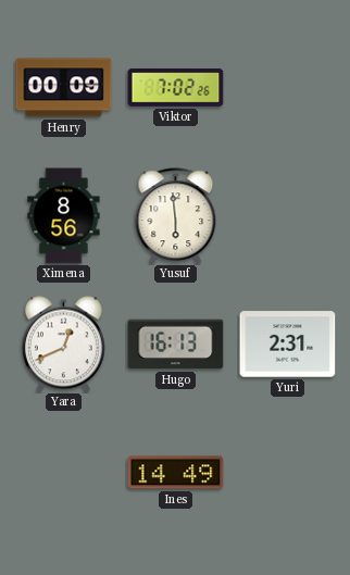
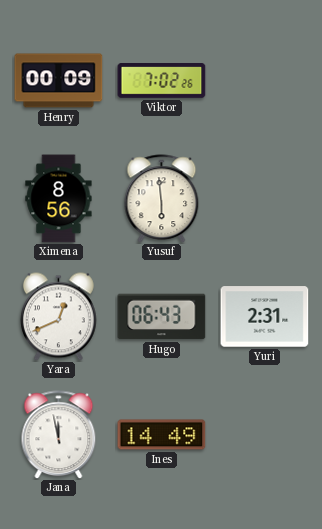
Hugo: 16:13 -> 06:43
Jana: none -> 11:58
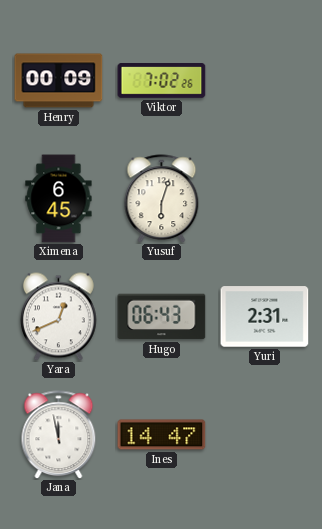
Ximena: 8:56 -> 6:45
Yusuf: 5:59 -> 6:03
Ines: 14:49 -> 14:47
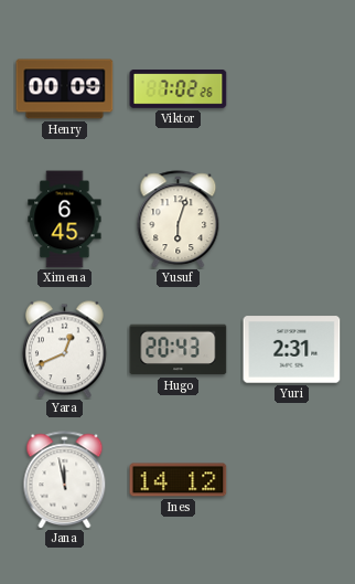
Hugo: 06:43 -> 20:43
Ines: 14:47 -> 14:12
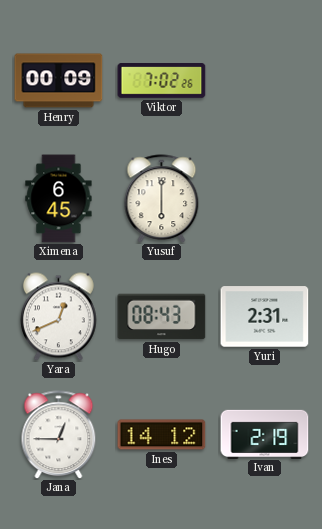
Yusuf: 6:03 -> 6:00
Hugo: 20:43 -> 08:43
Jana: 11:58 -> 12:45
Ivan: none -> 2:19
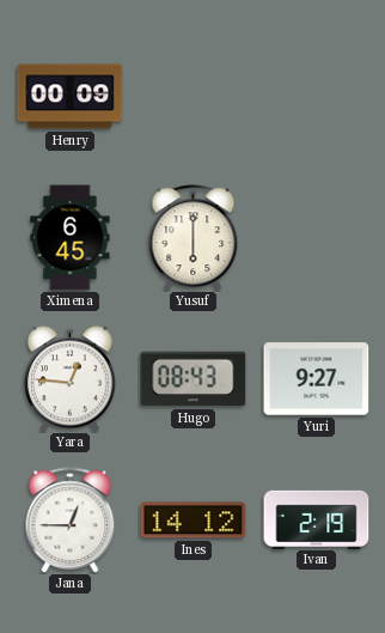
Viktor: 7:02 -> none
Yara: 12:41 -> 12:46
Yuri: 2:31 -> 9:27
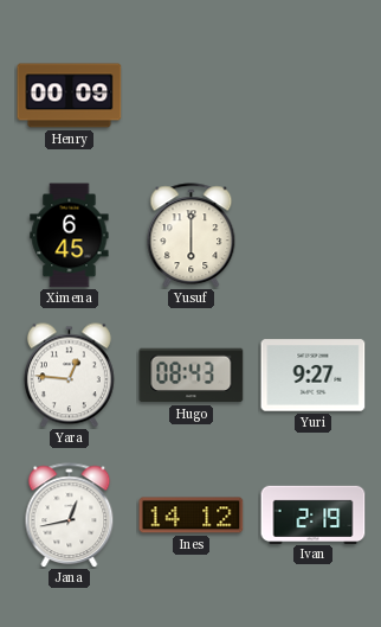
Jana: 12:45 -> 12:43
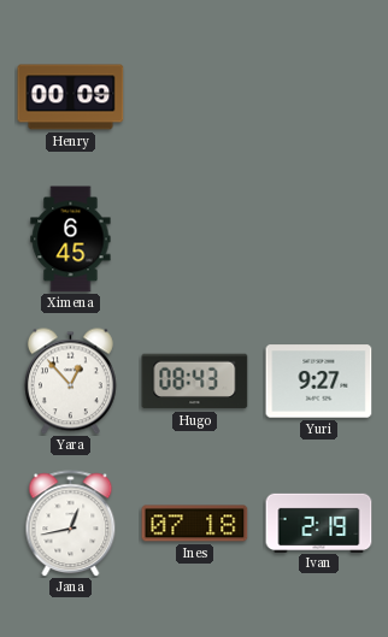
Yusuf: 6:00 -> none
Yara: 12:46 -> 12:53
Ines: 14:12 -> 07:18
